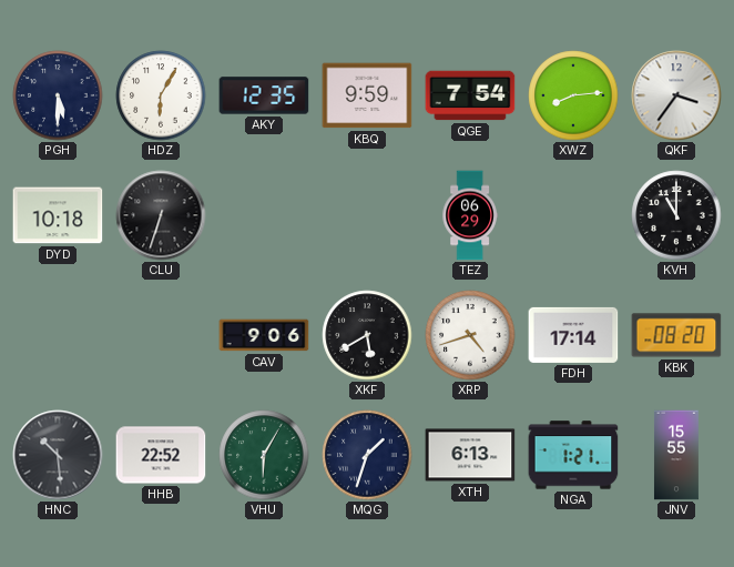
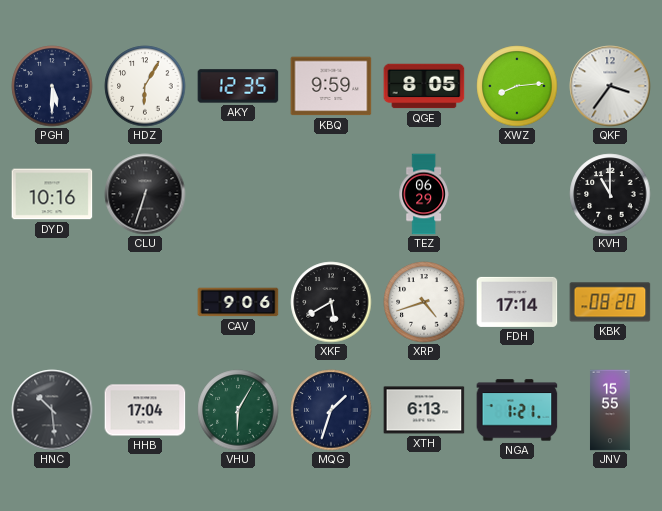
QGE: 7:54 -> 8:05
DYD: 10:18 -> 10:16
HHB: 22:52 -> 17:04
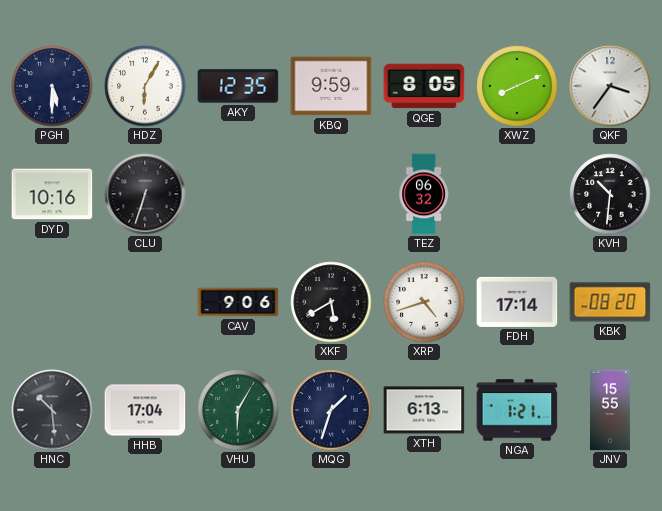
XWZ: 8:14 -> 8:11
TEZ: 06:29 -> 06:32
KVH: 11:00 -> 10:31
